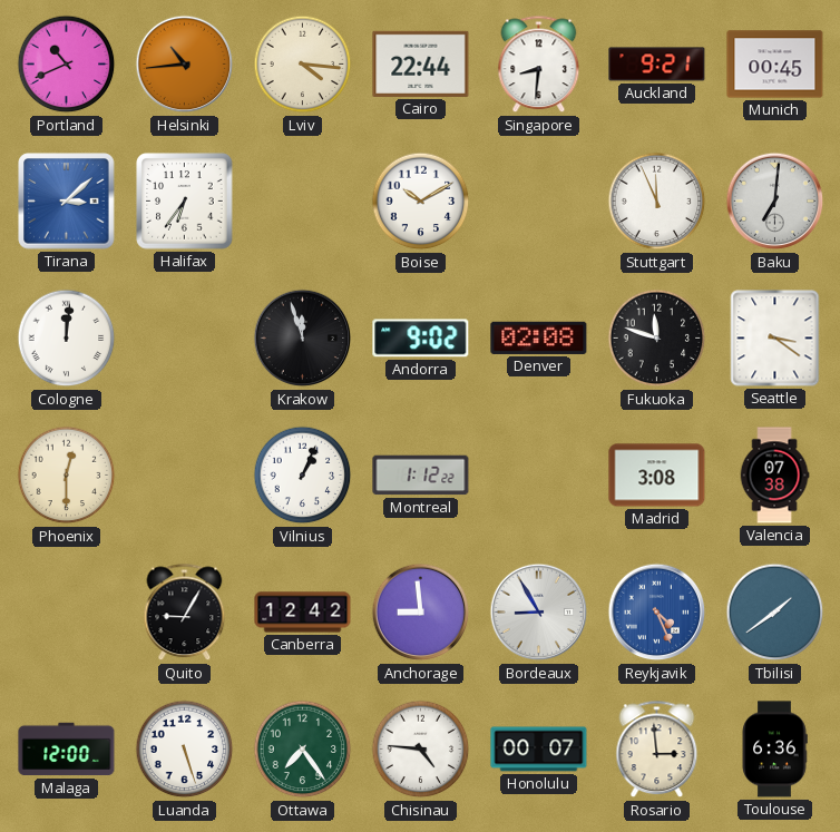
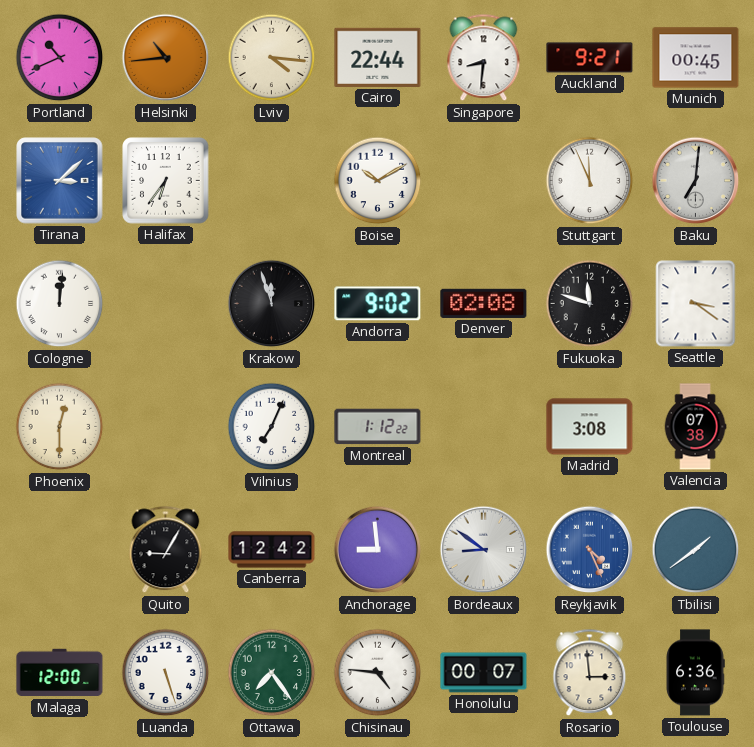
Vilnius: 1:04 -> 7:04
Bordeaux: 8:55 -> 8:51
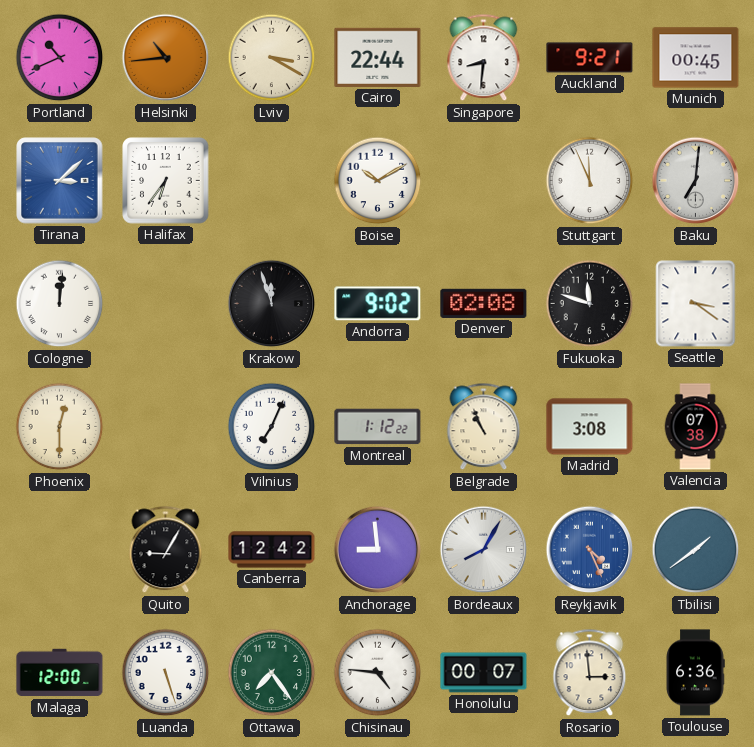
Lviv: 4:16 -> 3:20
Belgrade: none -> 10:56
Bordeaux: 8:51 -> 8:05
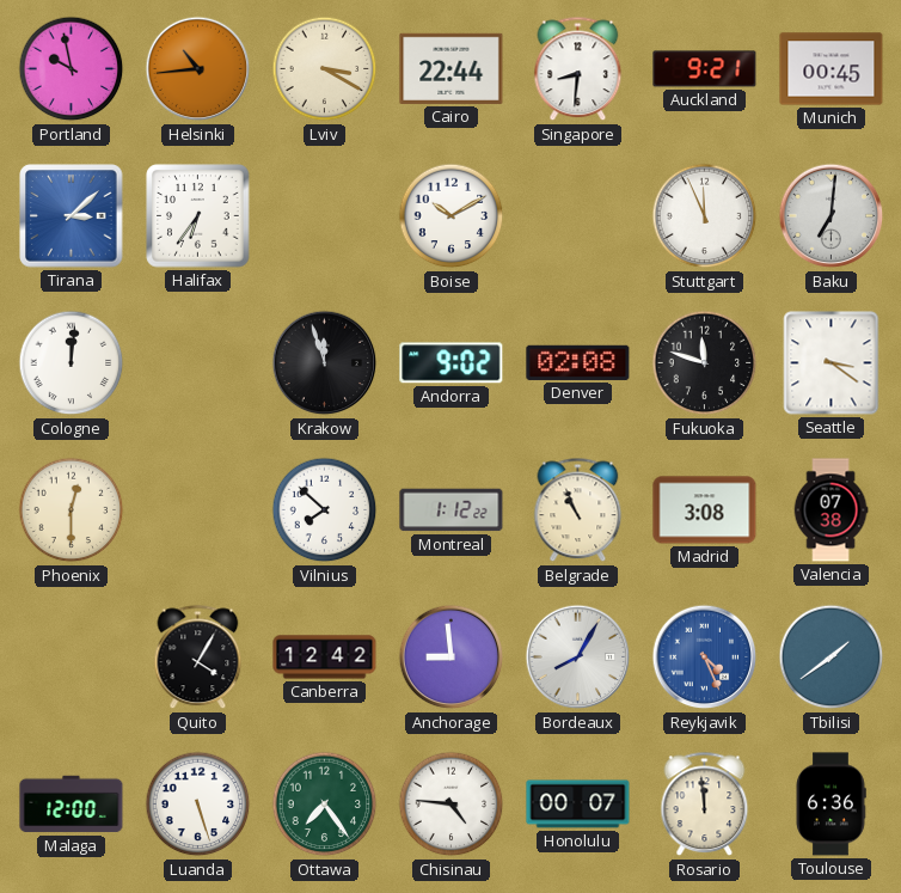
Portland: 10:41 -> 9:58
Vilnius: 7:04 -> 7:52
Quito: 9:05 -> 4:05
Rosario: 2:59 -> 11:59
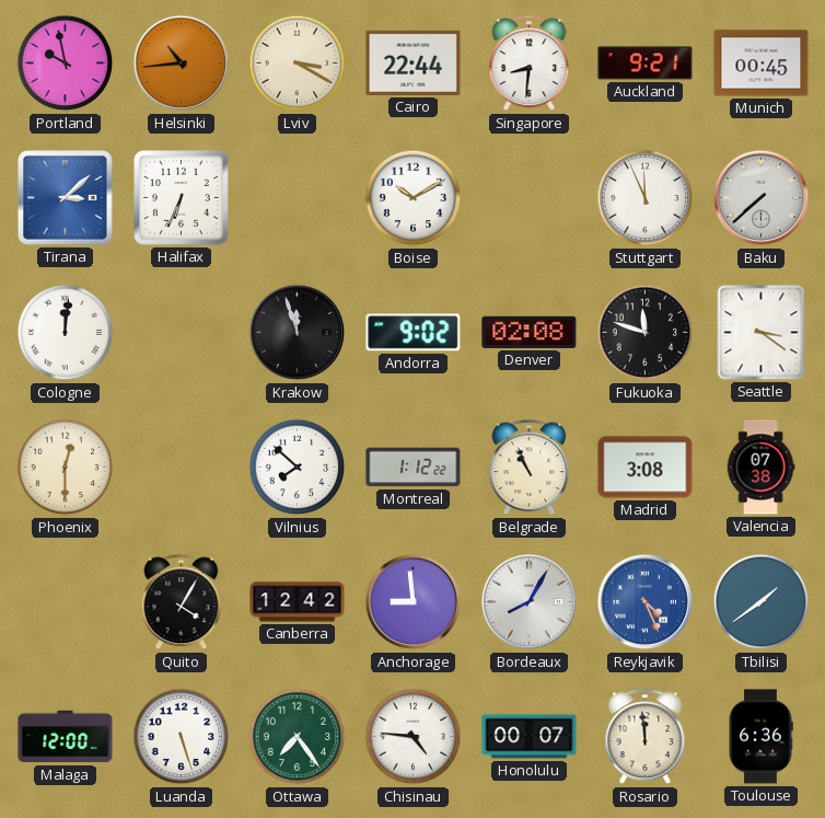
Halifax: 6:36 -> 6:34
Baku: 7:01 -> 7:38
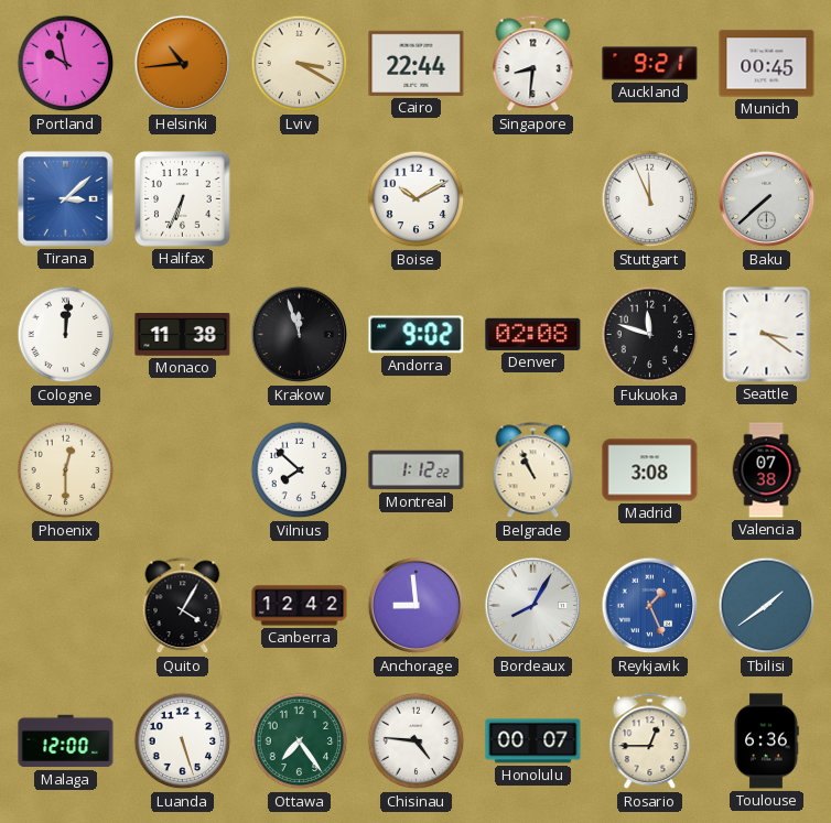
Monaco: none -> 11:38
Reykjavik: 4:26 -> 1:26
Rosario: 11:59 -> 12:45
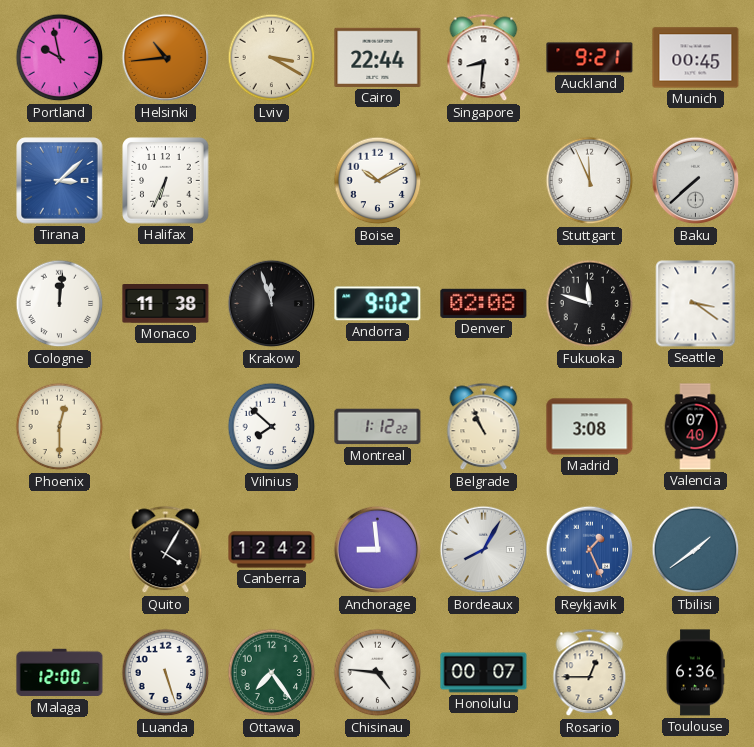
Valencia: 07:38 -> 07:40
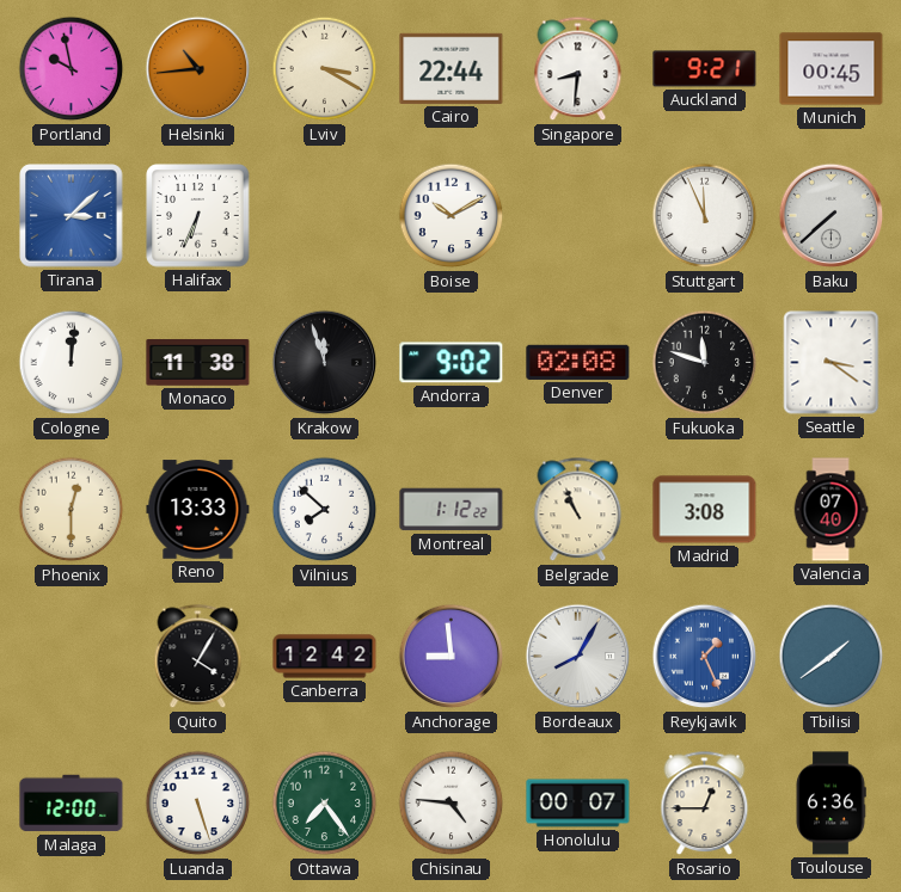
Reno: none -> 13:33
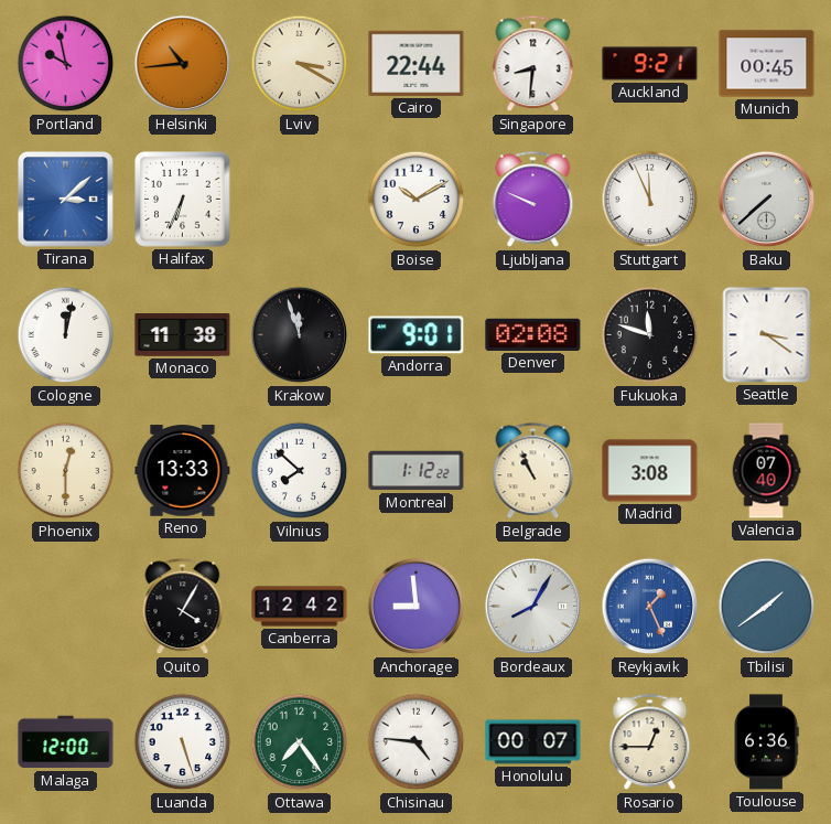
Ljubljana: none -> 9:49
Cologne: 12:01 -> 12:02
Andorra: 9:02 -> 9:01
